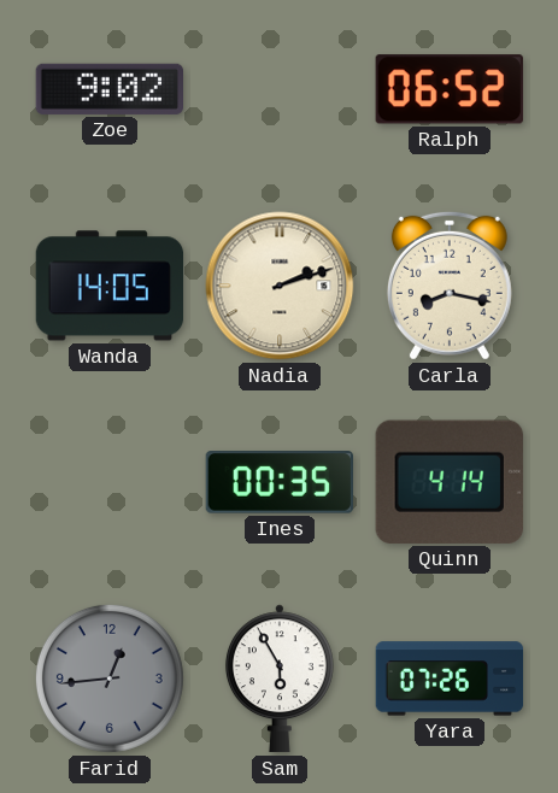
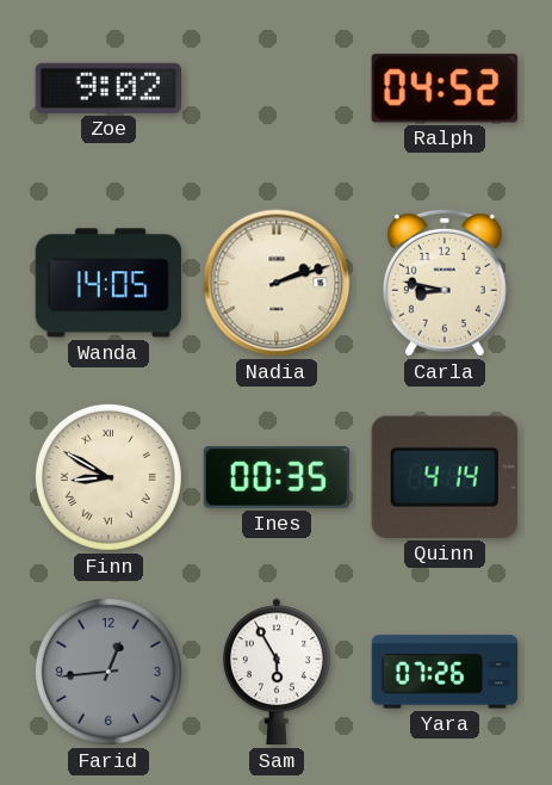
Ralph: 06:52 -> 04:52
Carla: 8:17 -> 8:47
Finn: none -> 8:50
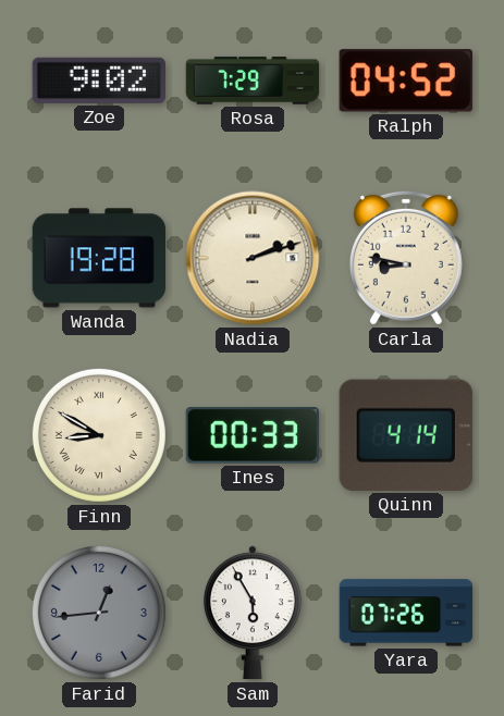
Rosa: none -> 7:29
Wanda: 14:05 -> 19:28
Ines: 00:35 -> 00:33
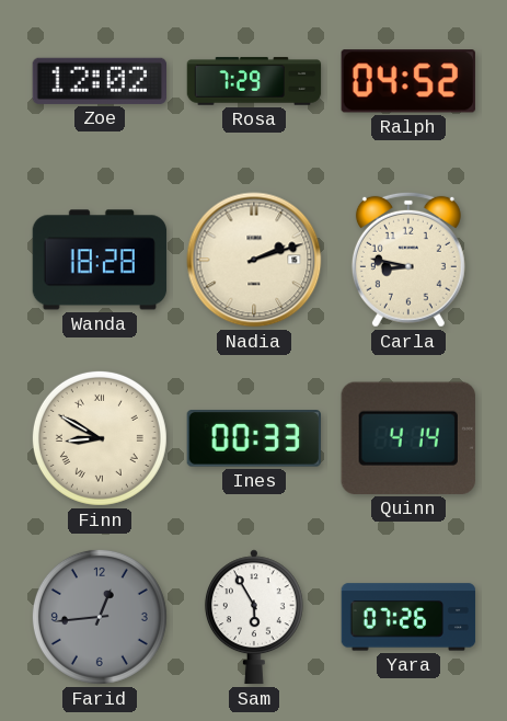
Zoe: 9:02 -> 12:02
Wanda: 19:28 -> 18:28
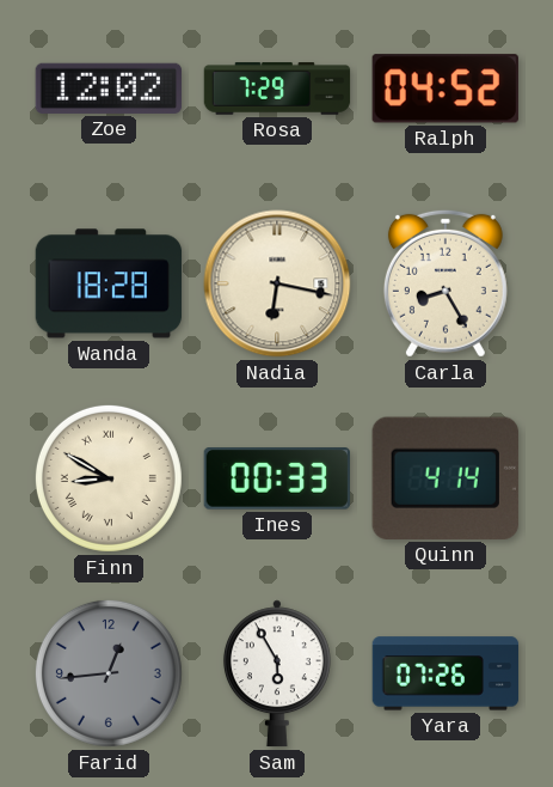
Nadia: 2:12 -> 6:17
Carla: 8:47 -> 8:25
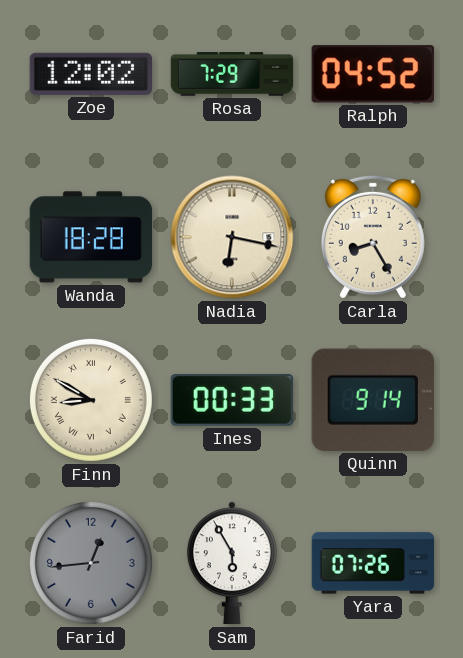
Quinn: 4:14 -> 9:14
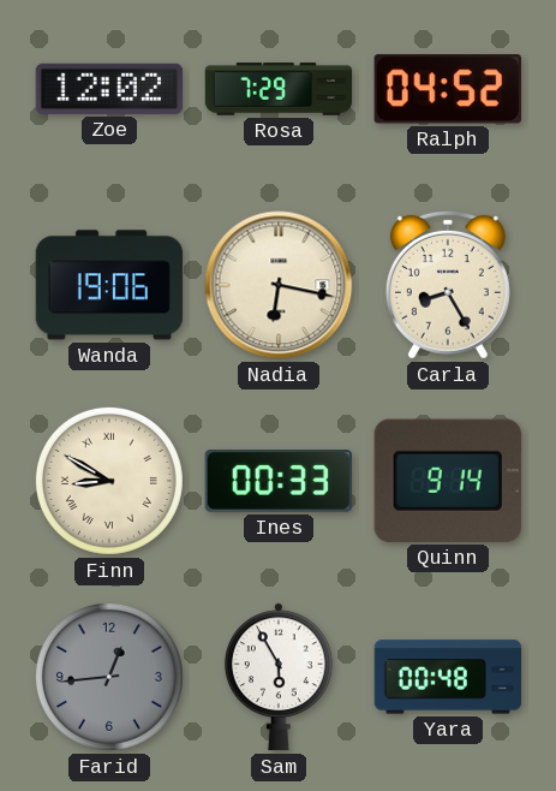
Wanda: 18:28 -> 19:06
Yara: 07:26 -> 00:48
